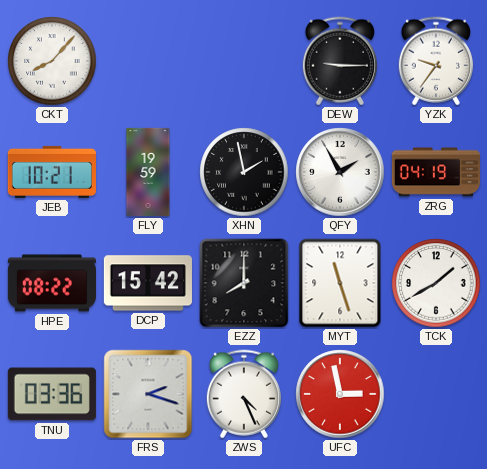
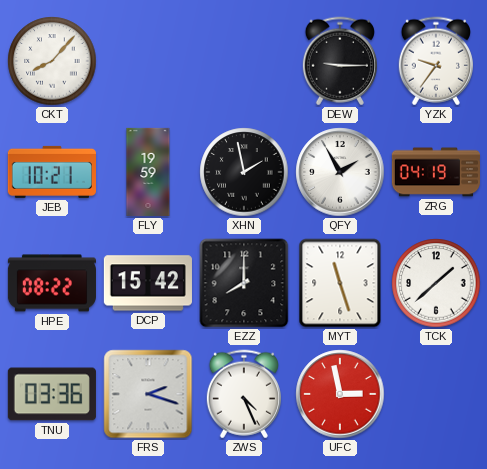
TCK: 1:40 -> 1:38
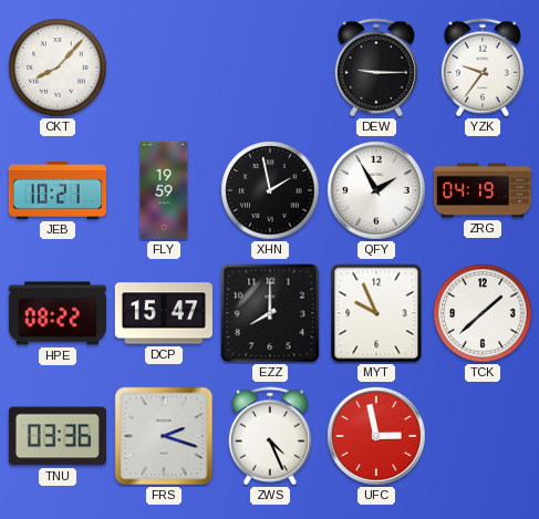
DCP: 15:42 -> 15:47
MYT: 11:27 -> 9:56
